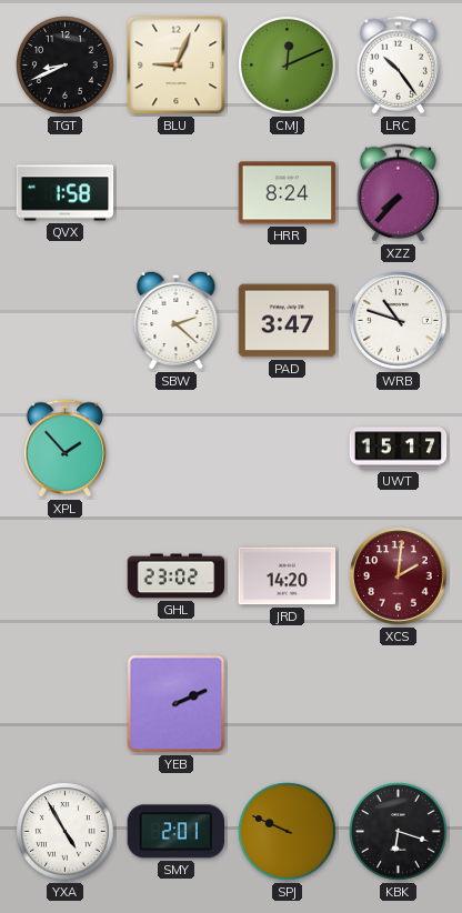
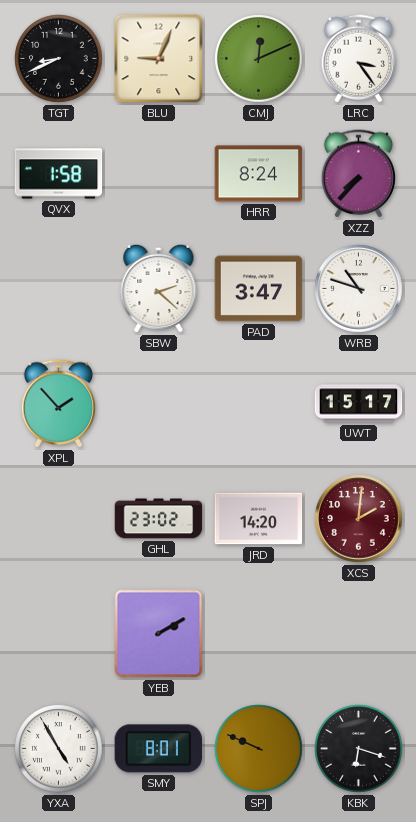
LRC: 10:24 -> 3:24
YEB: 2:11 -> 2:10
SMY: 2:01 -> 8:01
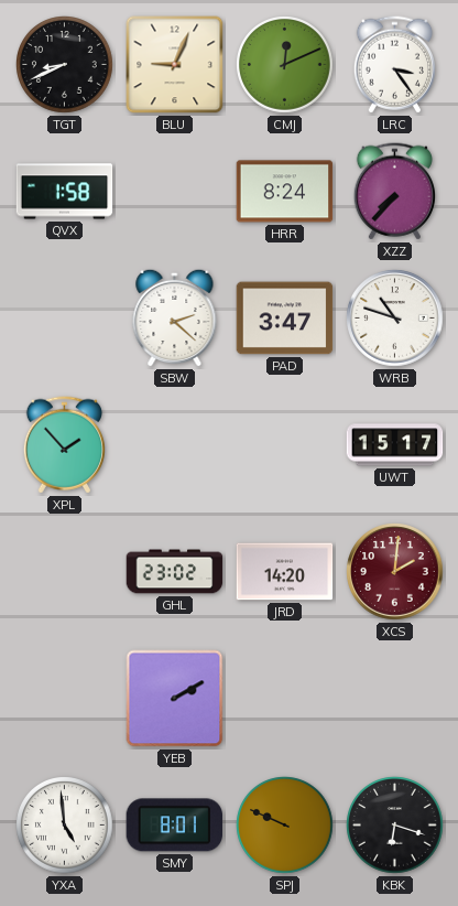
YXA: 4:55 -> 4:59
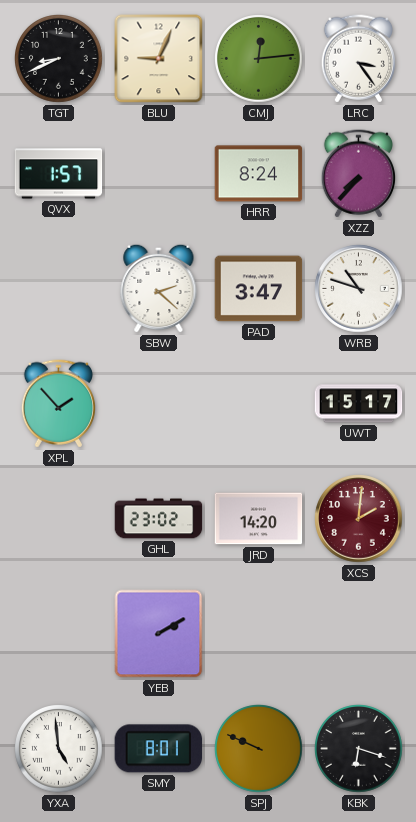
CMJ: 12:11 -> 12:14
QVX: 1:58 -> 1:57
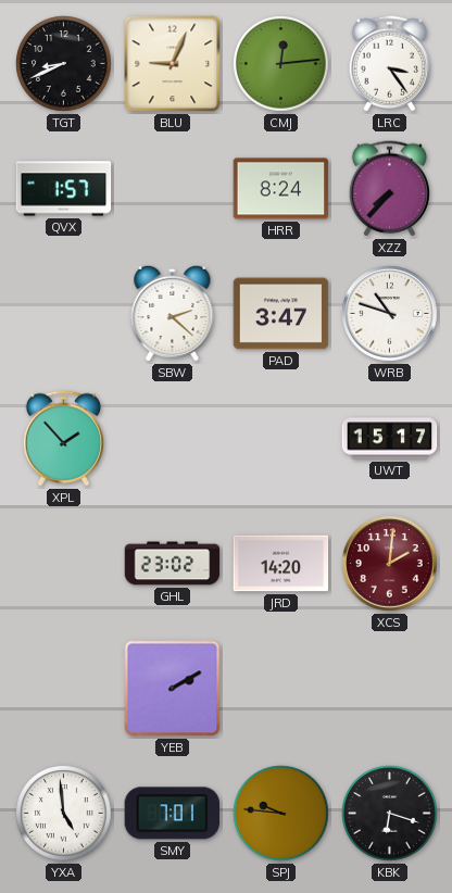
SMY: 8:01 -> 7:01
SPJ: 9:49 -> 9:46
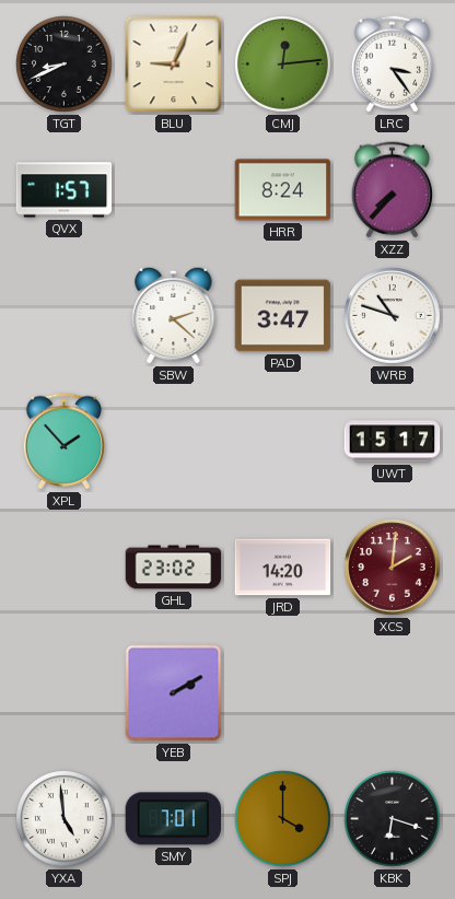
SPJ: 9:46 -> 4:00
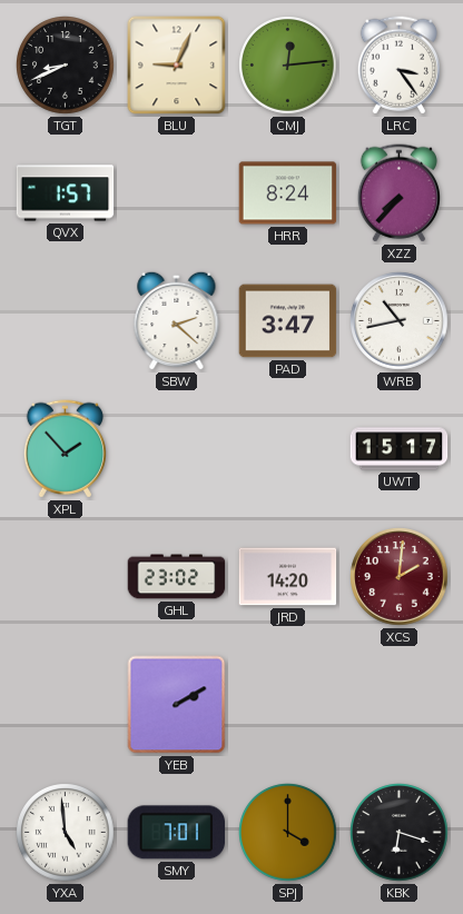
WRB: 10:48 -> 10:43
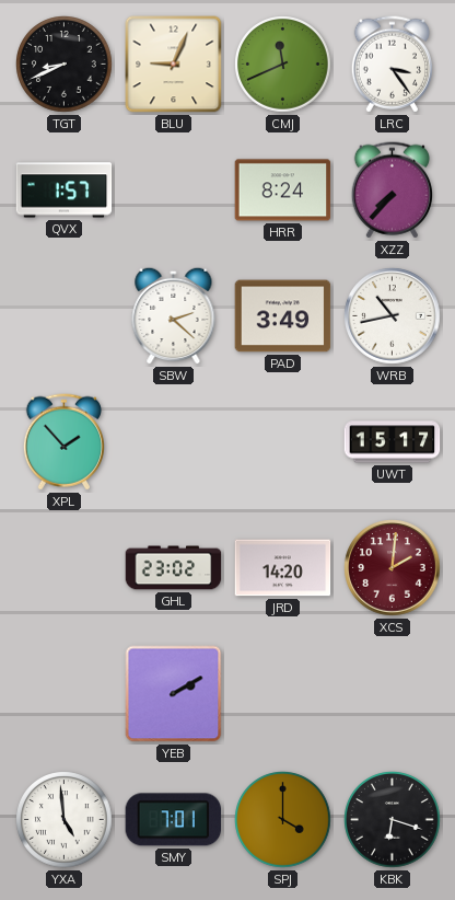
CMJ: 12:14 -> 11:41
PAD: 3:47 -> 3:49
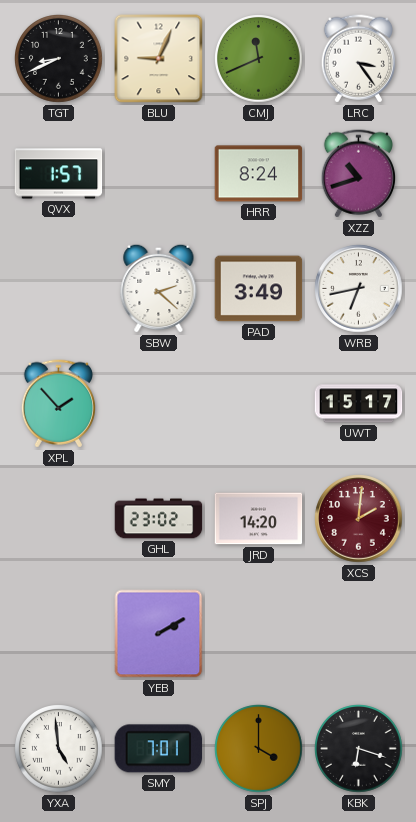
XZZ: 7:37 -> 10:42
WRB: 10:43 -> 6:43
